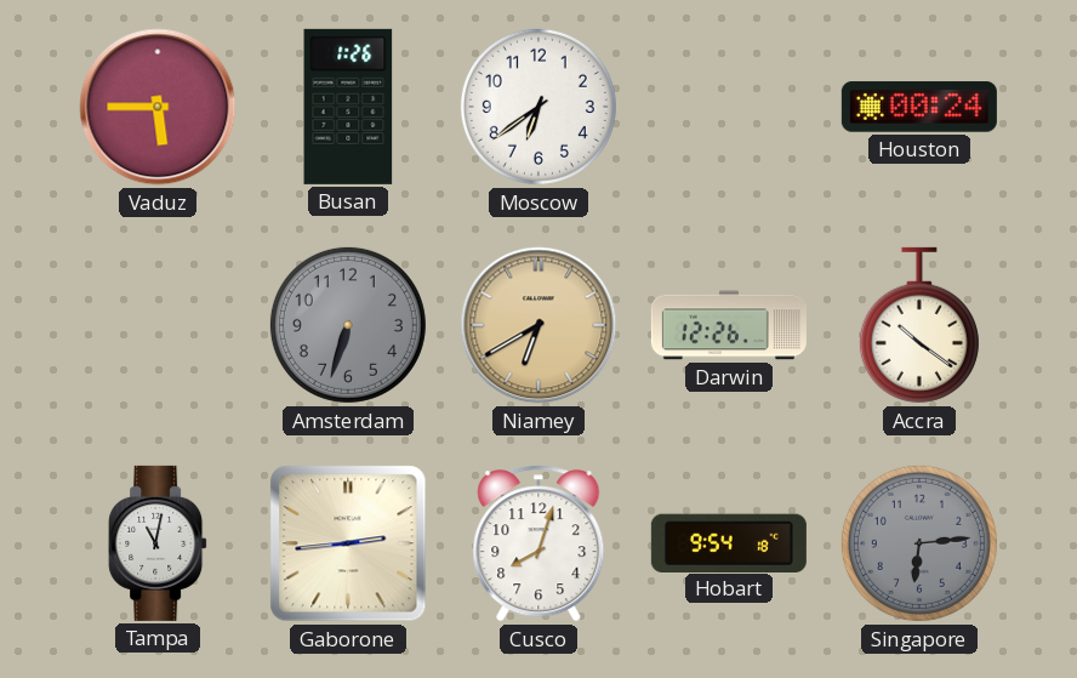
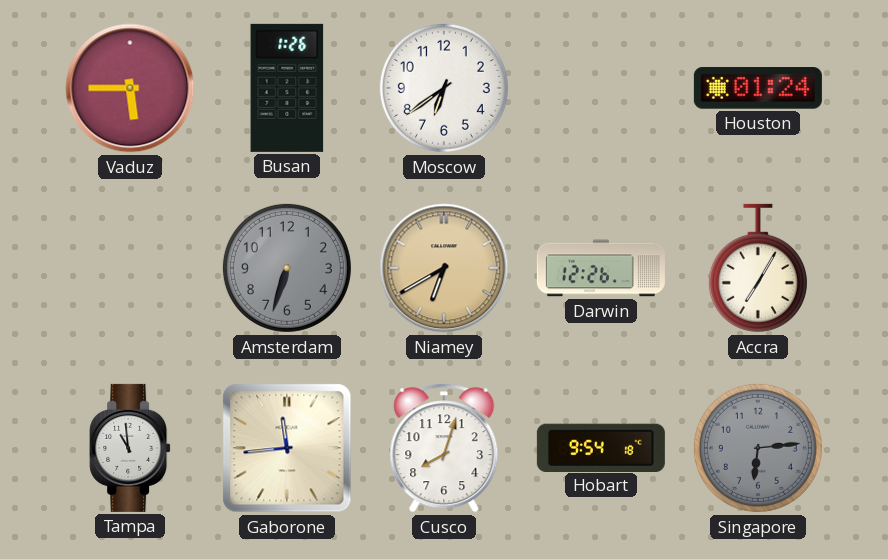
Houston: 00:24 -> 01:24
Accra: 10:21 -> 7:05
Tampa: 11:02 -> 10:59
Gaborone: 2:44 -> 11:44
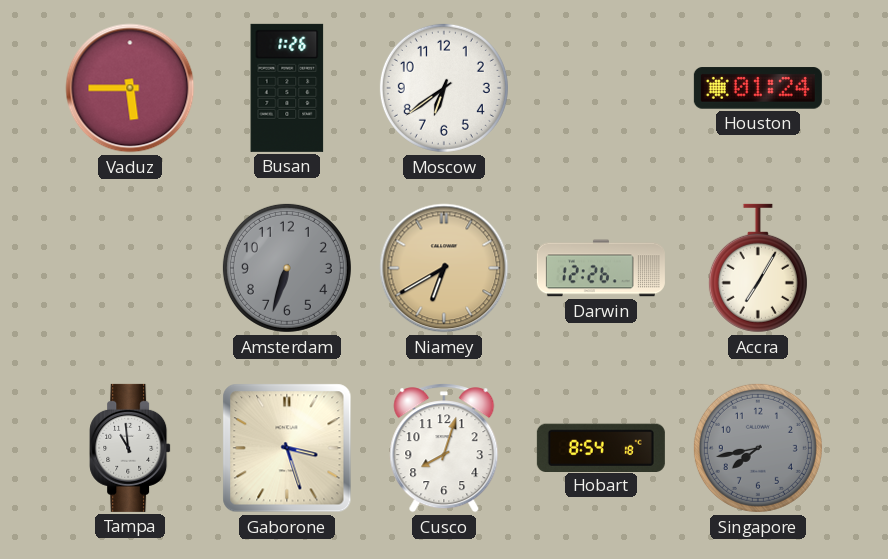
Gaborone: 11:44 -> 3:27
Hobart: 9:54 -> 8:54
Singapore: 6:14 -> 7:43
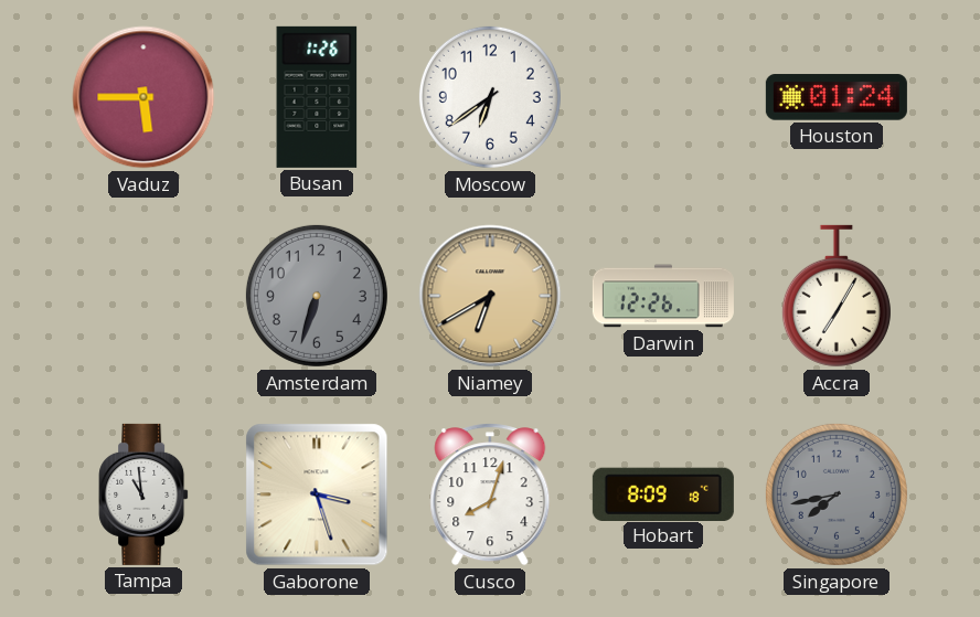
Hobart: 8:54 -> 8:09
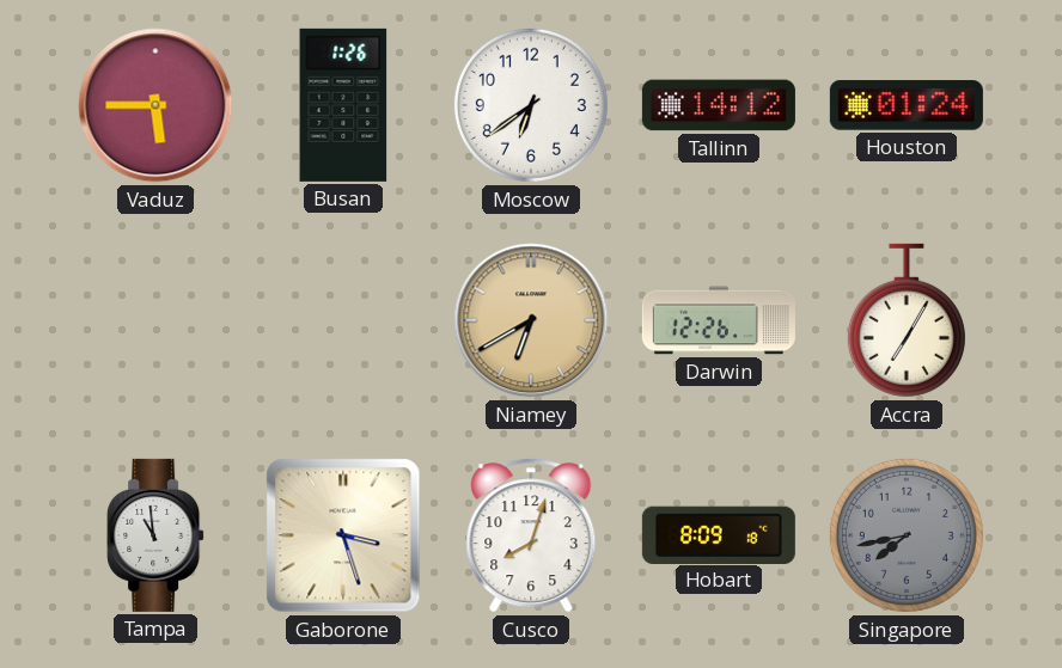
Tallinn: none -> 14:12
Amsterdam: 6:33 -> none
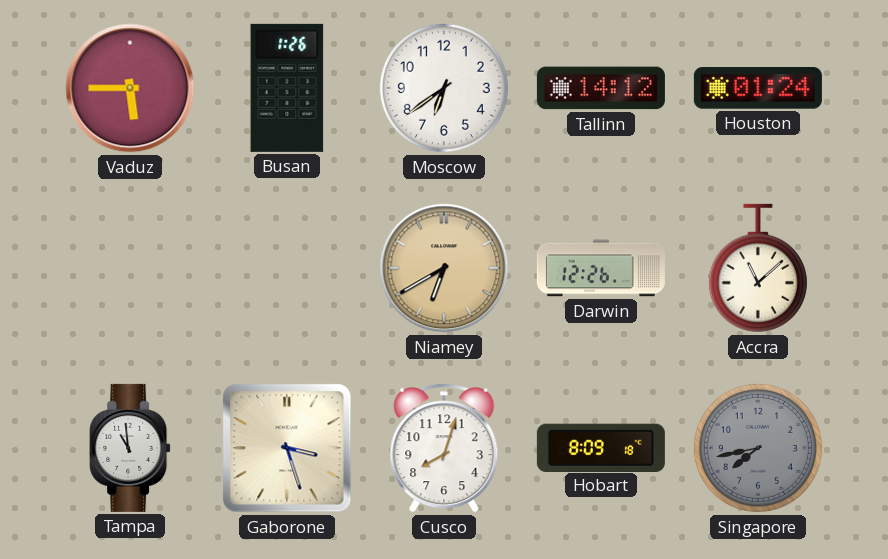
Accra: 7:05 -> 11:08
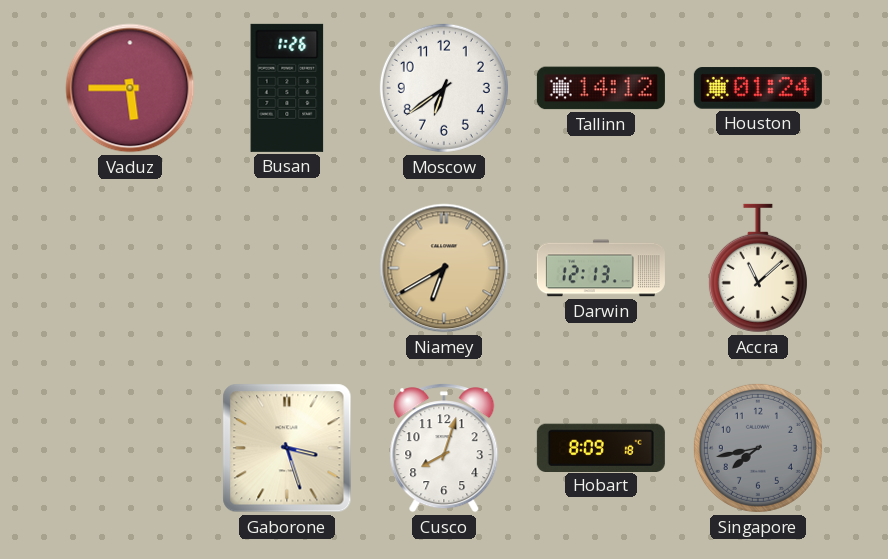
Darwin: 12:26 -> 12:13
Tampa: 10:59 -> none
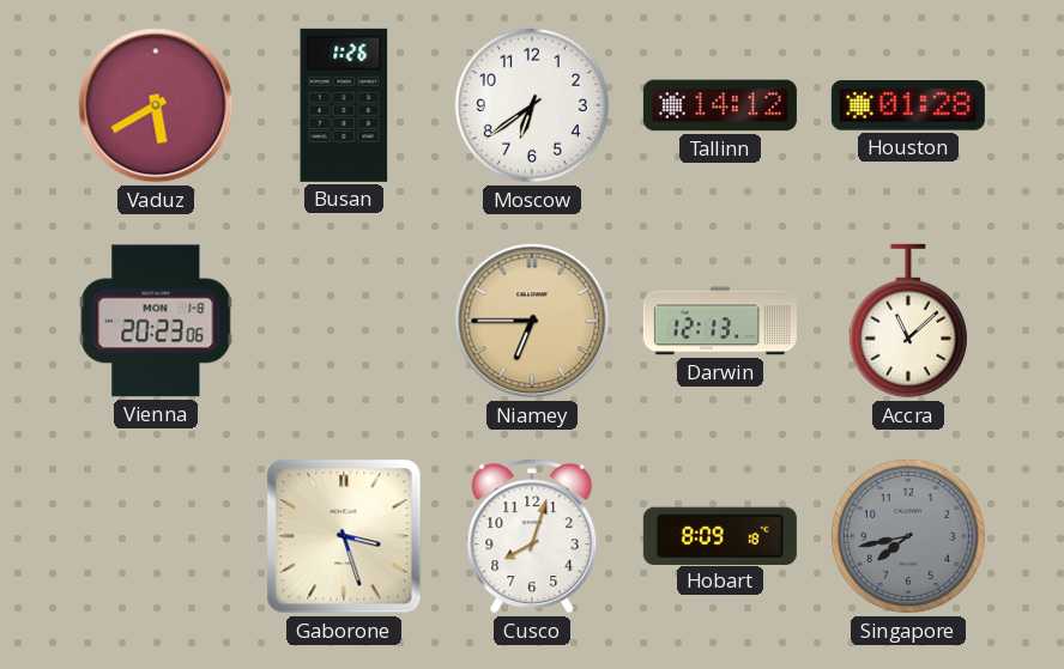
Vaduz: 5:45 -> 5:40
Houston: 01:24 -> 01:28
Vienna: none -> 20:23
Niamey: 6:40 -> 6:45
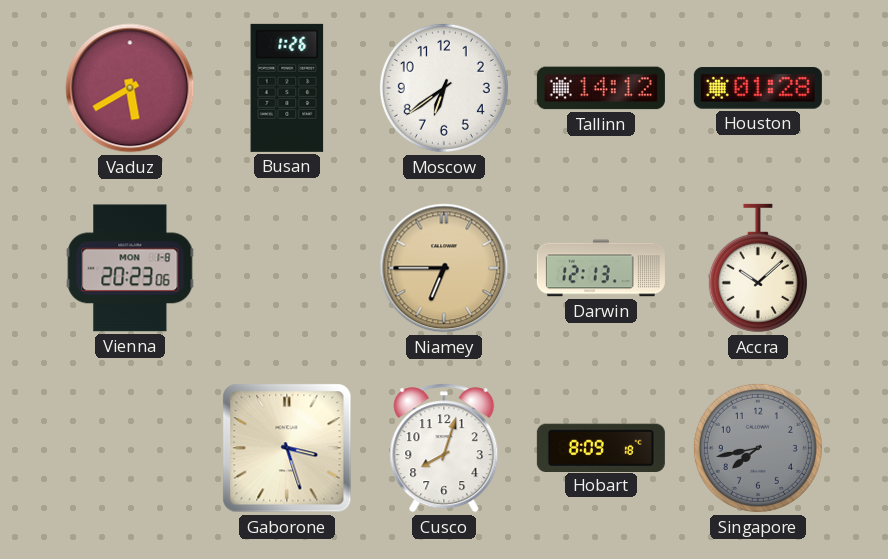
Accra: 11:08 -> 10:08
